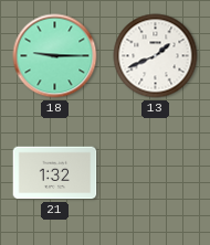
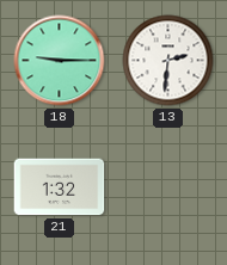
13: 1:41 -> 2:31
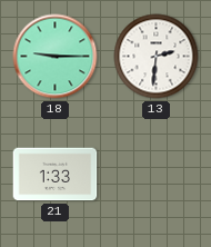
21: 1:32 -> 1:33
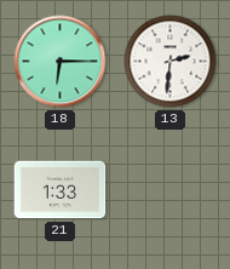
18: 9:15 -> 6:15
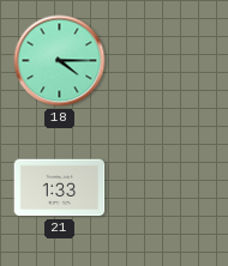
18: 6:15 -> 4:15
13: 2:31 -> none
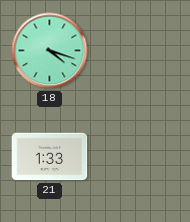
18: 4:15 -> 4:18
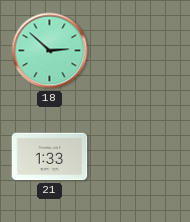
18: 4:18 -> 2:52
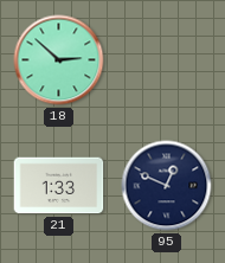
95: none -> 12:49
